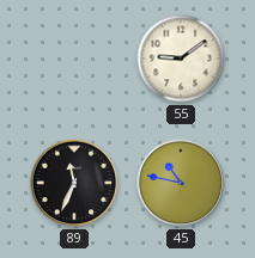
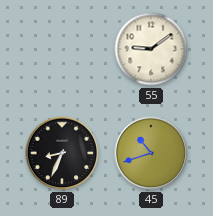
89: 11:34 -> 8:34
45: 10:47 -> 10:42
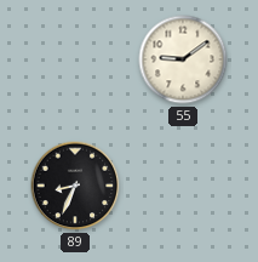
45: 10:42 -> none
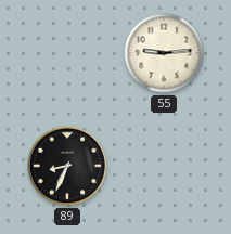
55: 9:09 -> 9:14
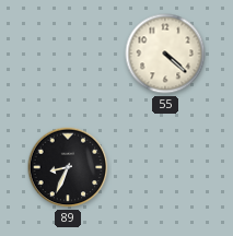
55: 9:14 -> 4:22
